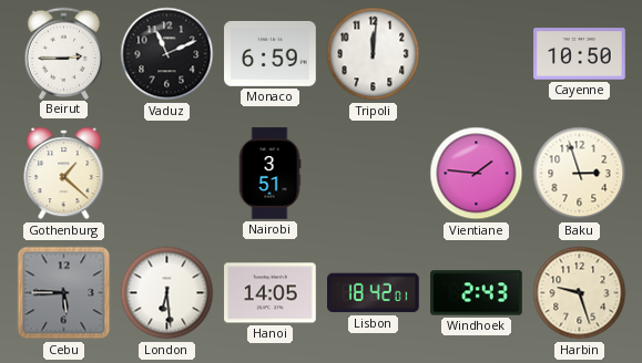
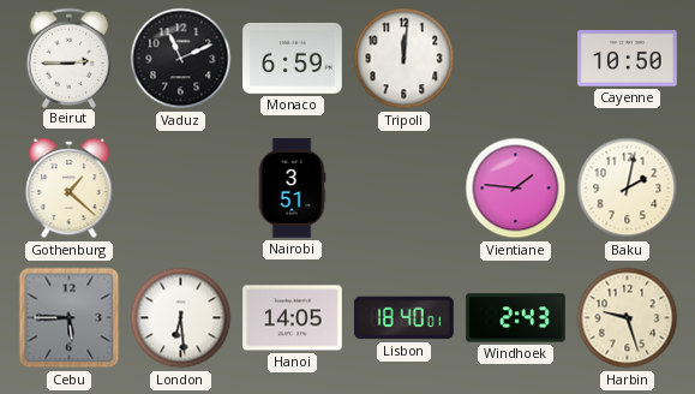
Baku: 2:57 -> 2:02
Lisbon: 18:42 -> 18:40
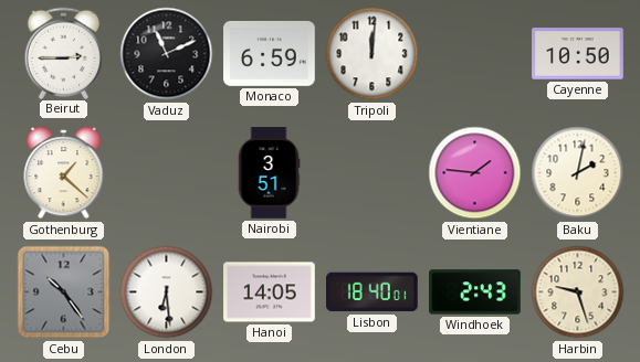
Cebu: 5:45 -> 10:24
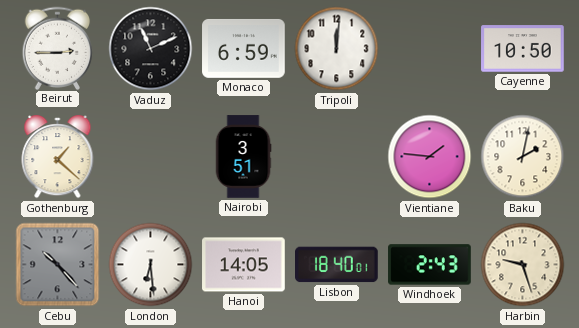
Cebu: 10:24 -> 10:23
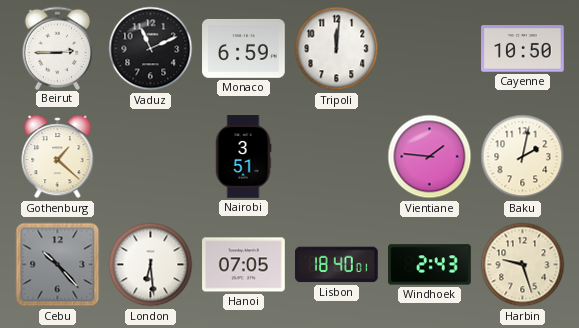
Hanoi: 14:05 -> 07:05
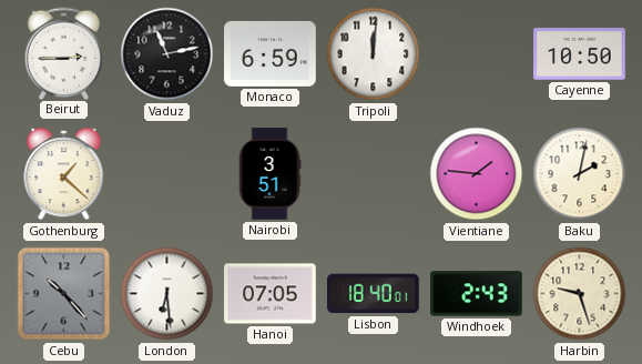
Vaduz: 11:11 -> 11:13
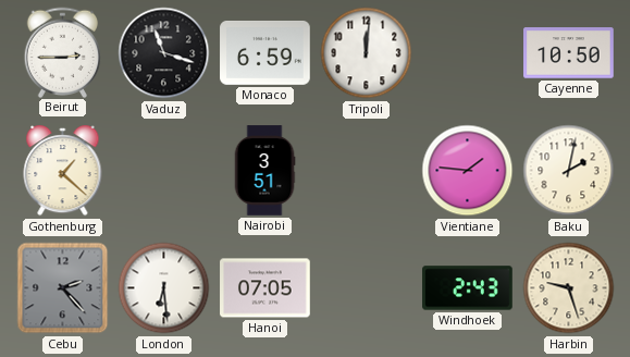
Vaduz: 11:13 -> 11:18
Cebu: 10:23 -> 2:23
Lisbon: 18:40 -> none
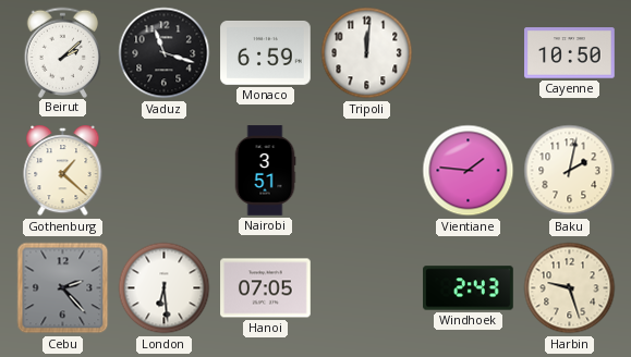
Beirut: 2:45 -> 2:08
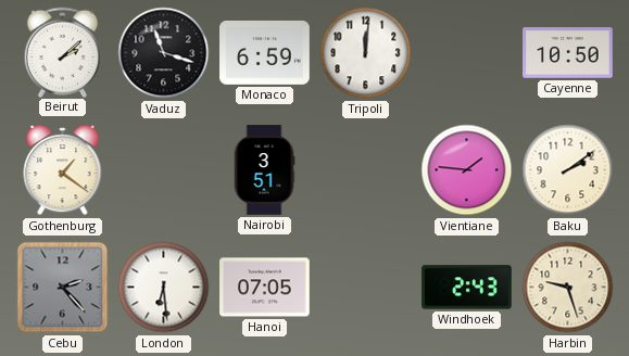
Gothenburg: 1:22 -> 1:21
Baku: 2:02 -> 2:09
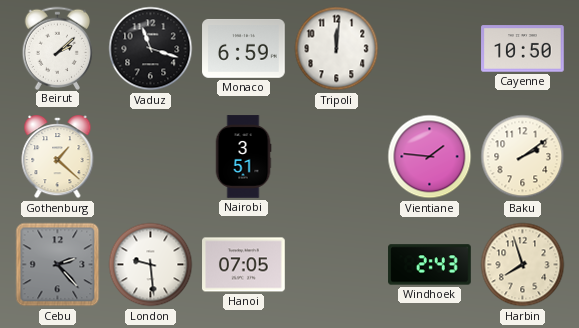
Gothenburg: 1:21 -> 1:22
London: 6:29 -> 9:29
Harbin: 9:27 -> 7:57
